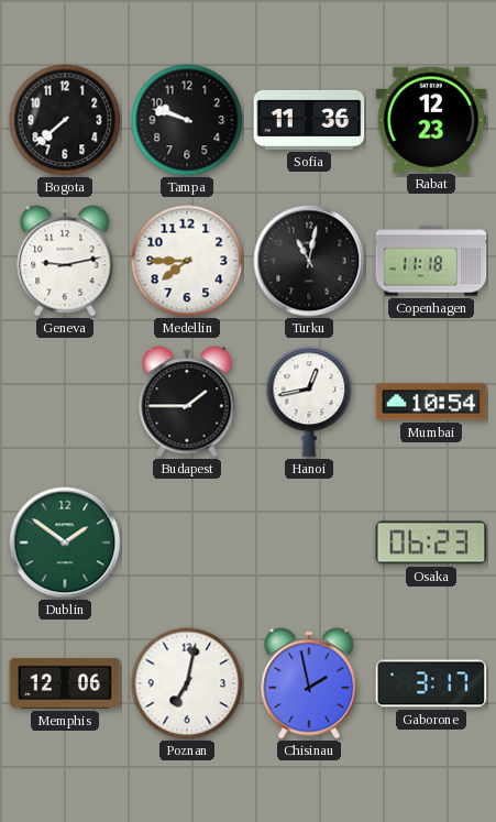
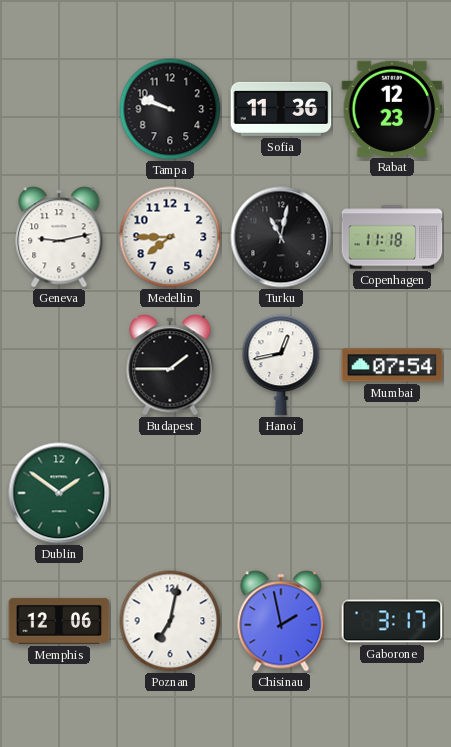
Bogota: 7:38 -> none
Mumbai: 10:54 -> 07:54
Osaka: 06:23 -> none
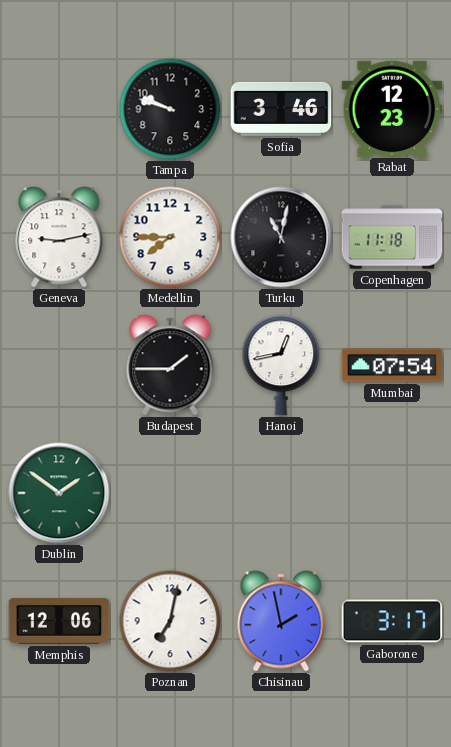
Sofia: 11:36 -> 3:46
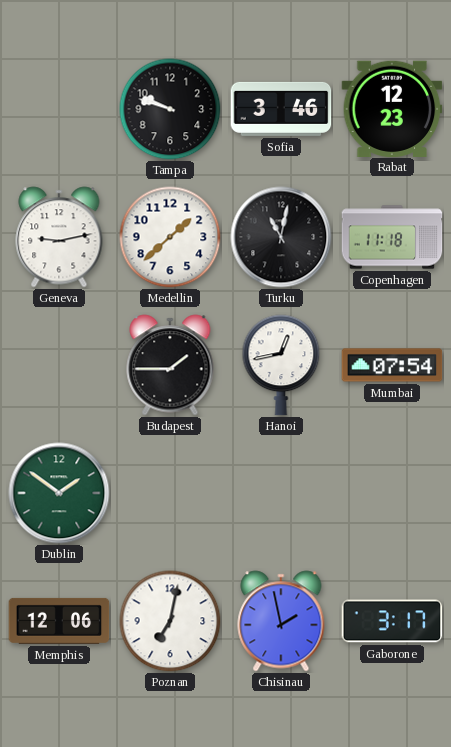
Medellin: 7:45 -> 1:38
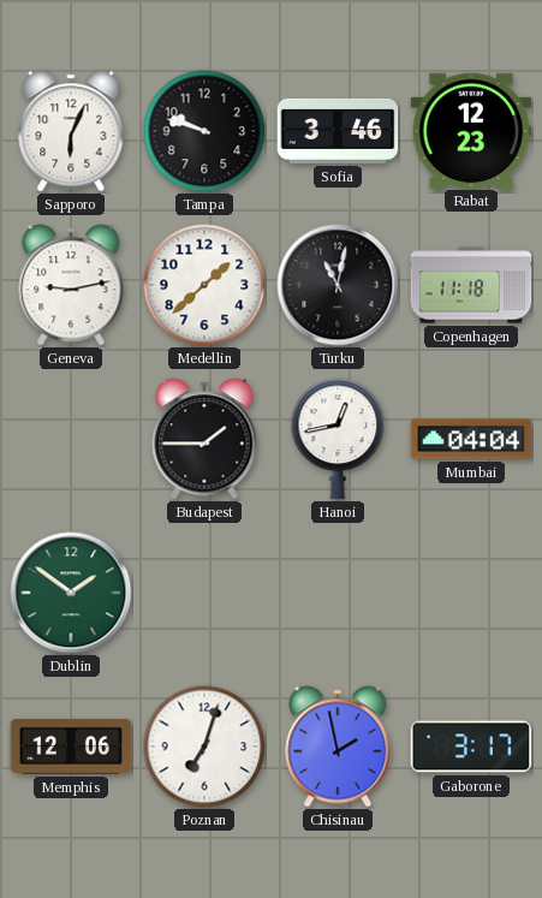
Sapporo: none -> 6:04
Mumbai: 07:54 -> 04:04
Poznan: 7:02 -> 7:03
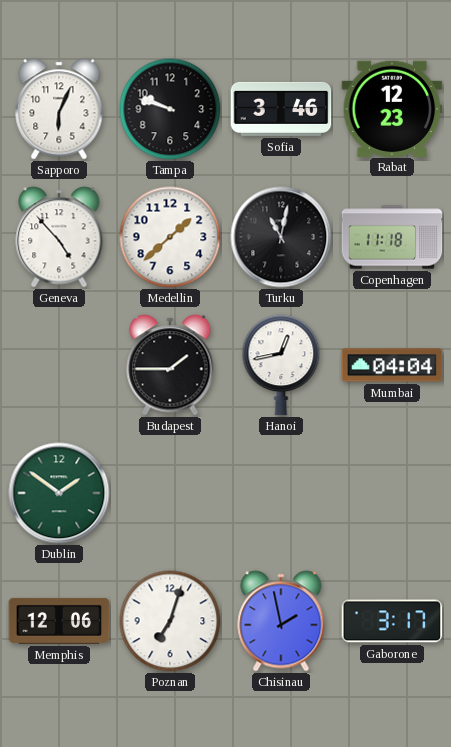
Geneva: 9:13 -> 4:53
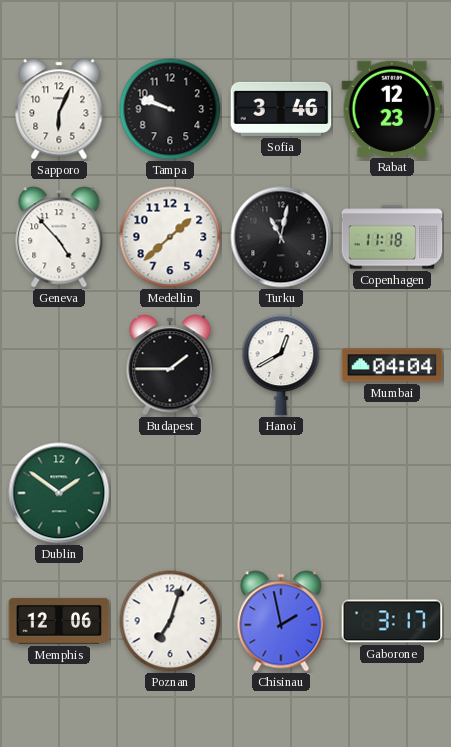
Hanoi: 12:43 -> 12:40
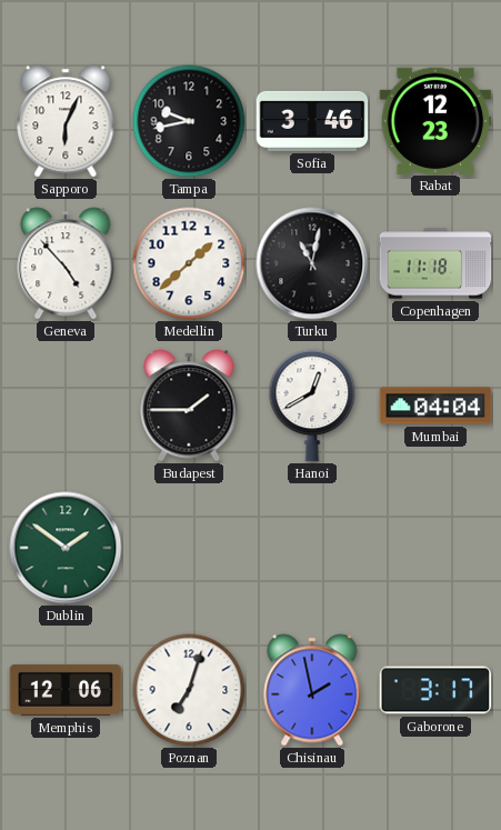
Tampa: 9:48 -> 9:43
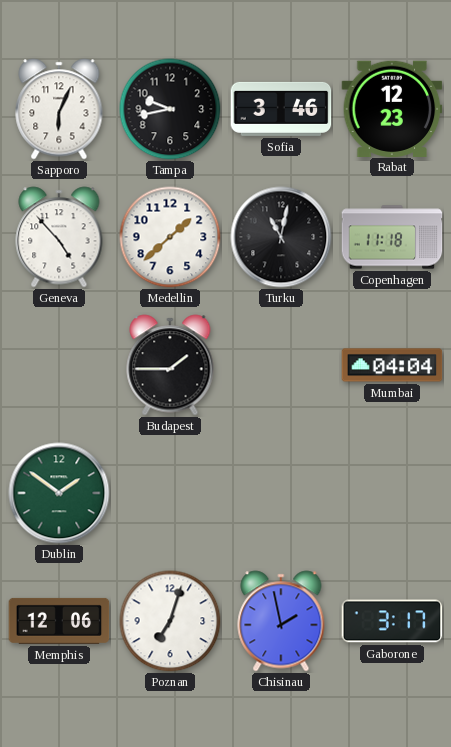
Hanoi: 12:40 -> none
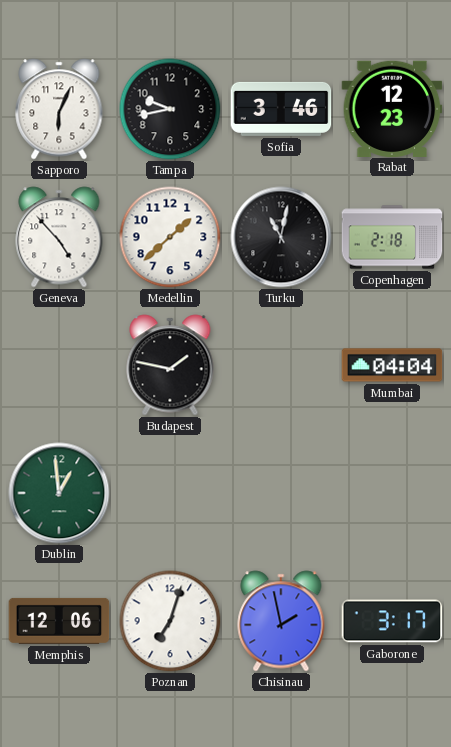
Copenhagen: 11:18 -> 2:18
Budapest: 1:45 -> 1:47
Dublin: 1:51 -> 12:59
